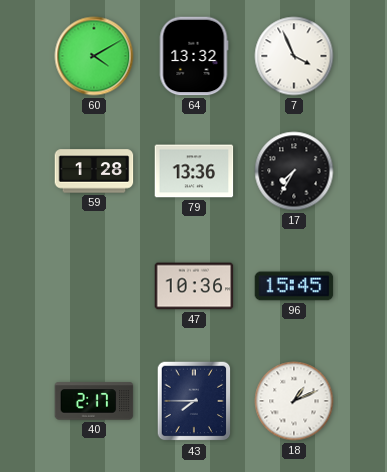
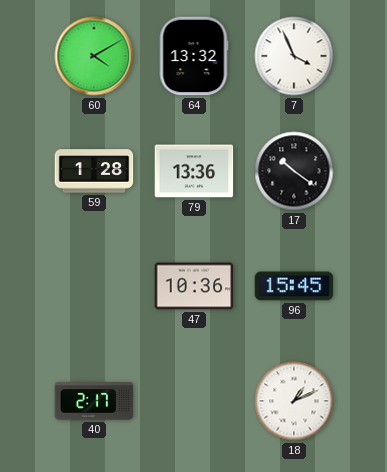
17: 7:35 -> 10:21
43: 7:45 -> none
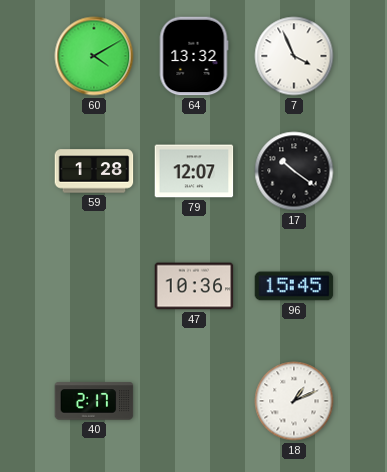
79: 13:36 -> 12:07
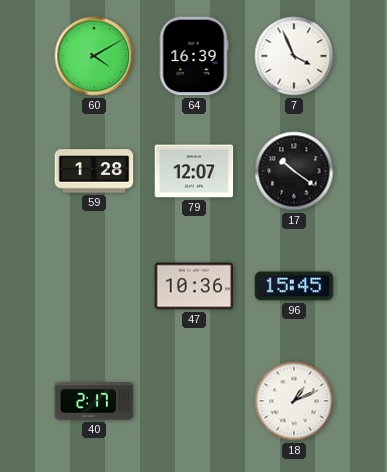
64: 13:32 -> 16:39
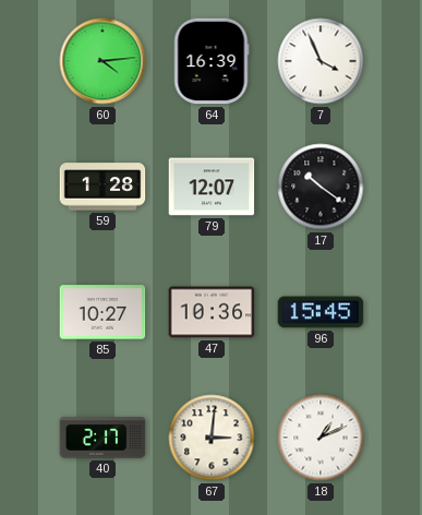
60: 4:10 -> 4:14
85: none -> 10:27
67: none -> 3:01
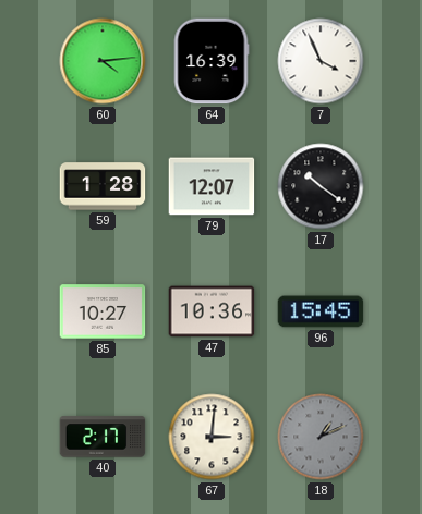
18 dial: white -> grey
